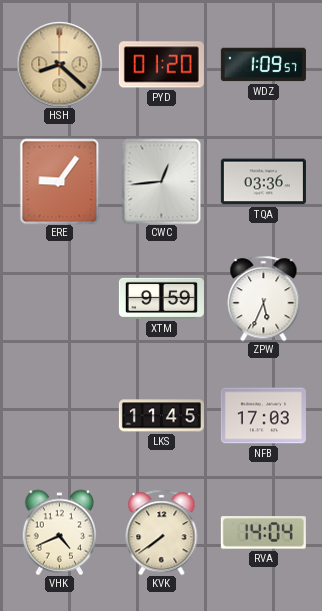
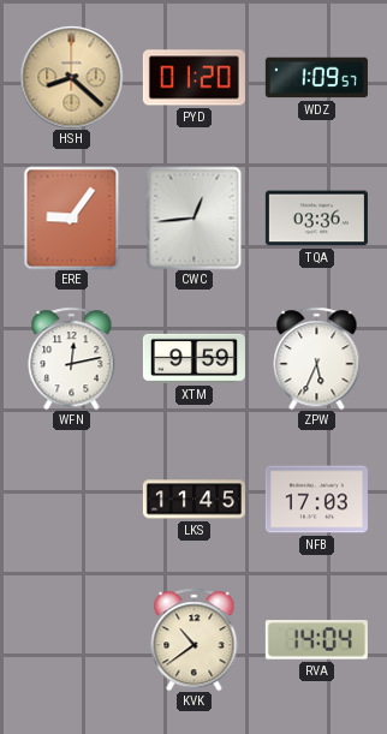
WFN: none -> 12:13
VHK: 4:41 -> none
KVK: 7:39 -> 10:39
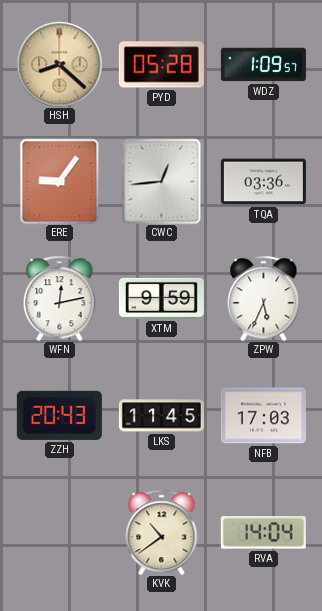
PYD: 01:20 -> 05:28
ZZH: none -> 20:43
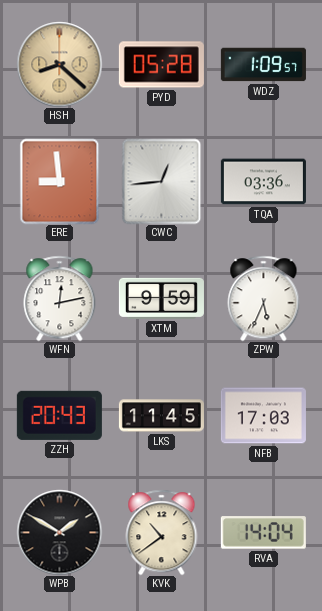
ERE: 9:06 -> 8:59
WPB: none -> 1:50
